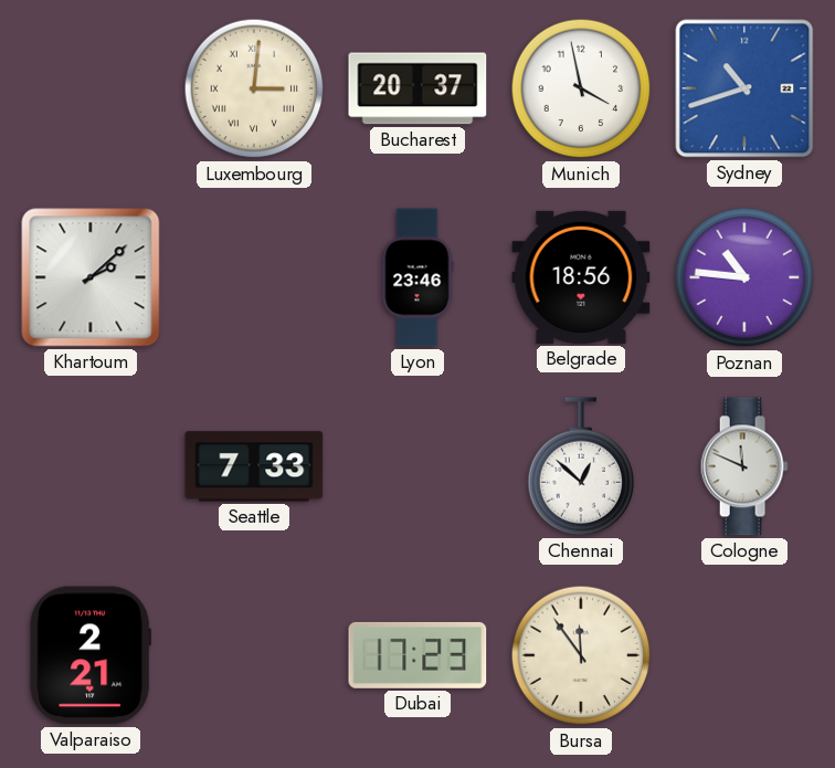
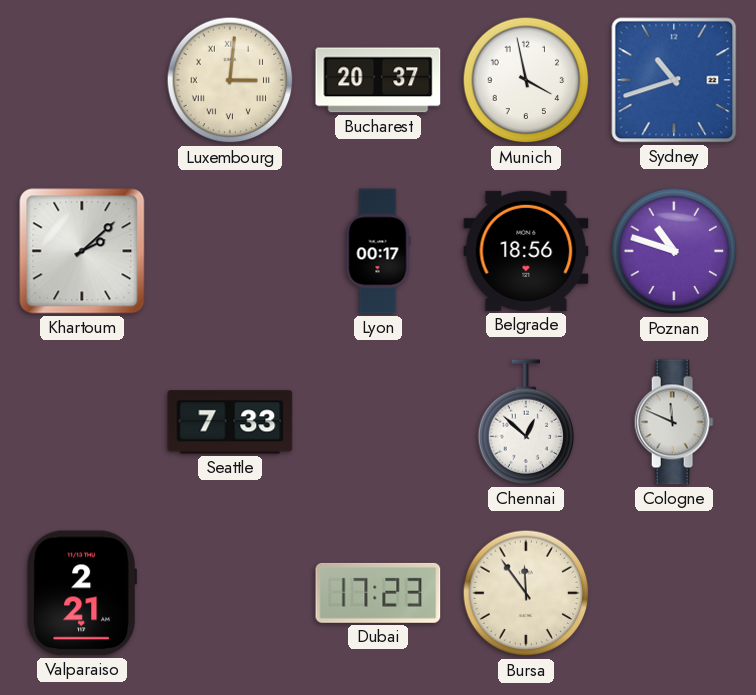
Lyon: 23:46 -> 00:17
Poznan: 10:46 -> 10:48
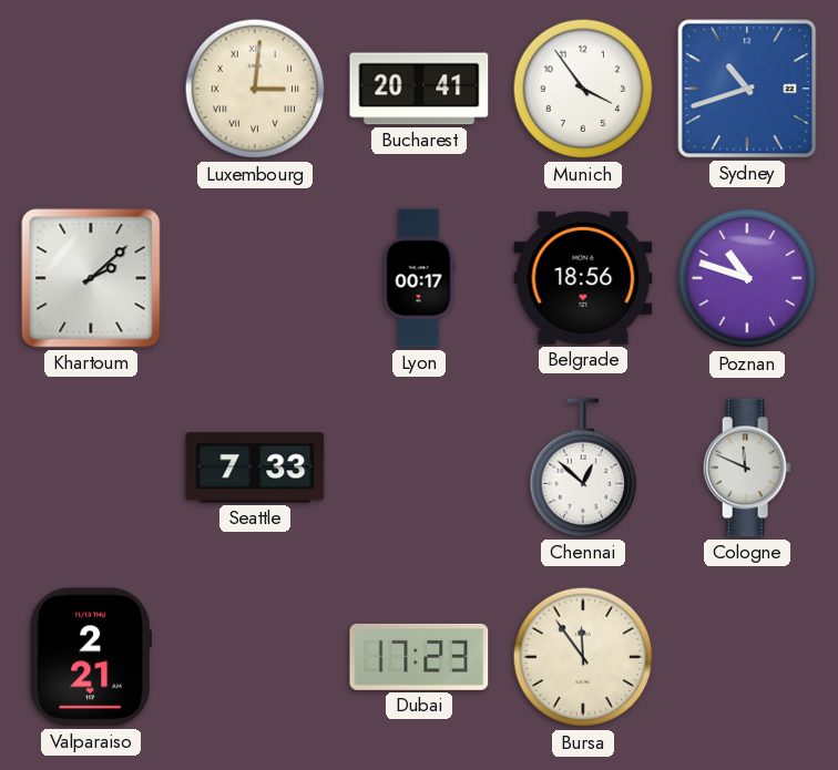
Bucharest: 20:37 -> 20:41
Munich: 3:58 -> 3:54
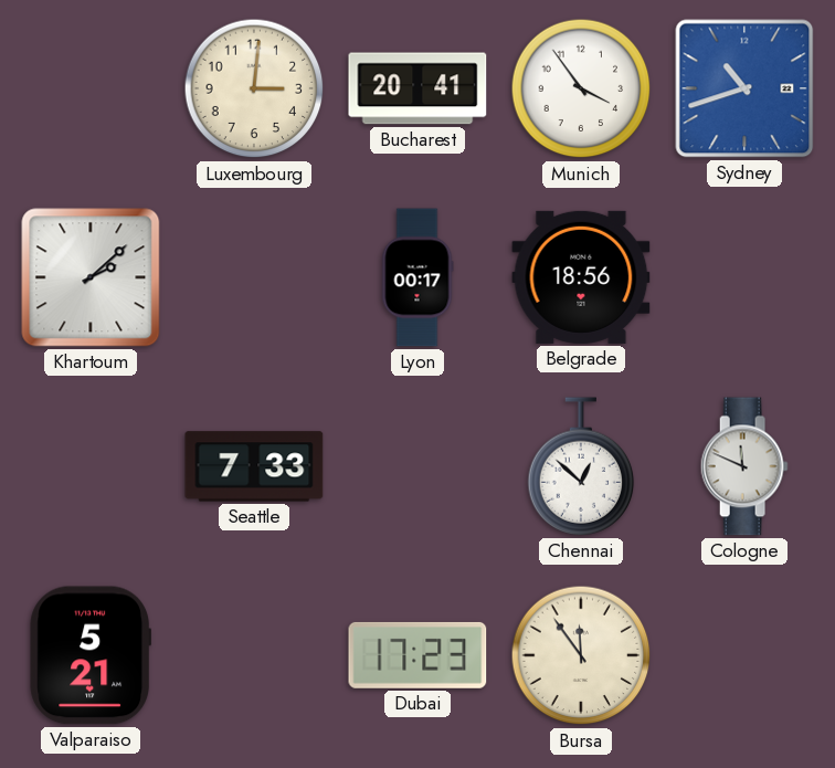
Luxembourg numerals: Roman -> Arabic
Poznan: 10:48 -> none
Valparaiso: 2:21 -> 5:21
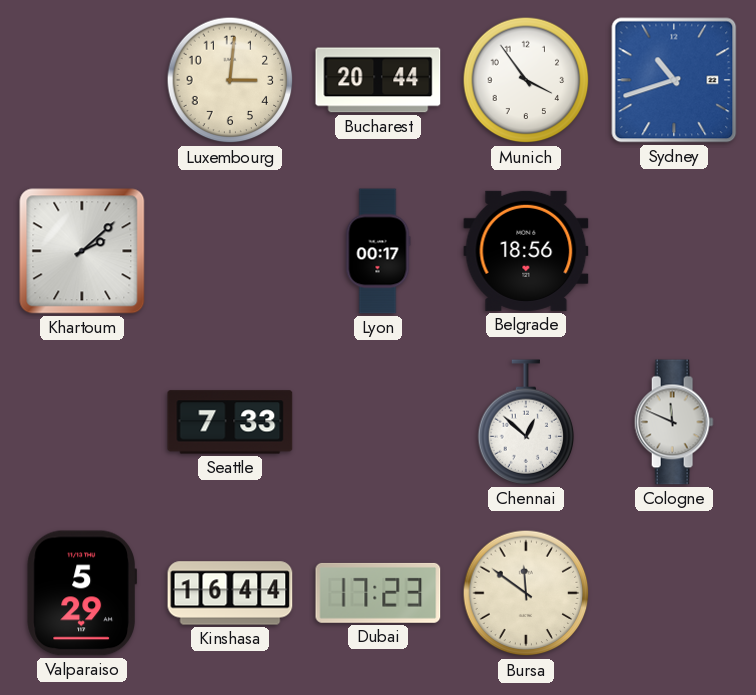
Bucharest: 20:41 -> 20:44
Valparaiso: 5:21 -> 5:29
Kinshasa: none -> 16:44
Bursa: 11:54 -> 11:51
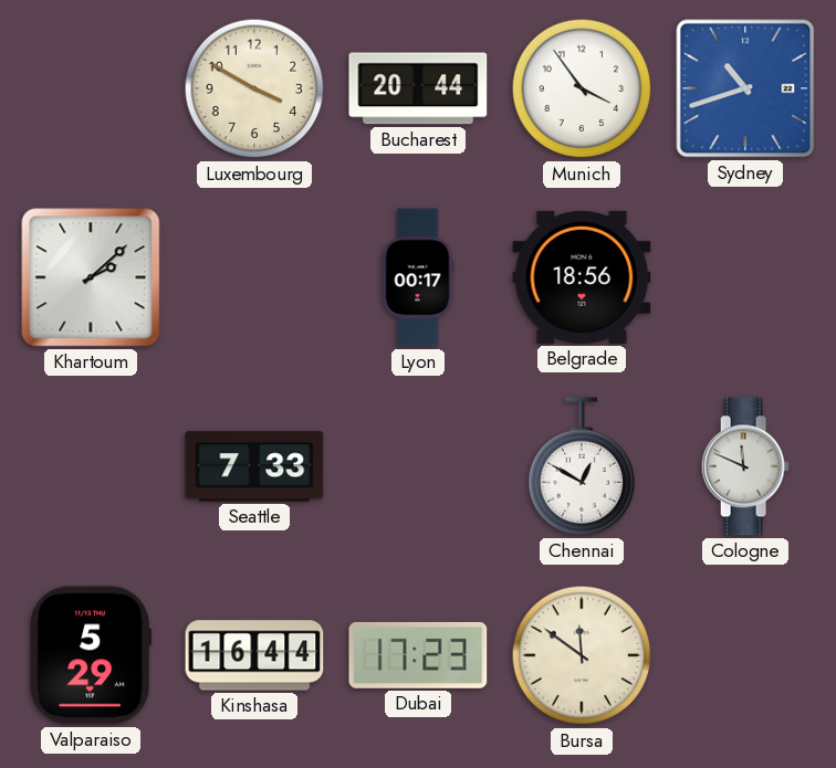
Luxembourg: 3:01 -> 3:50
Chennai: 12:52 -> 12:50
